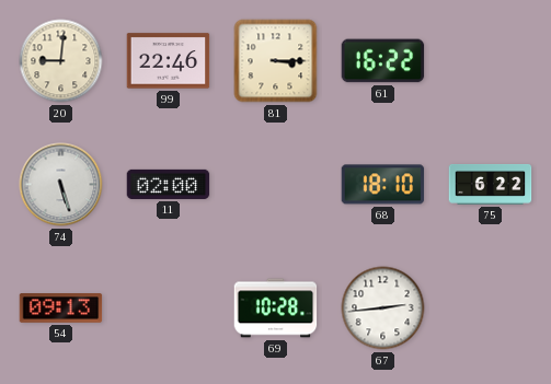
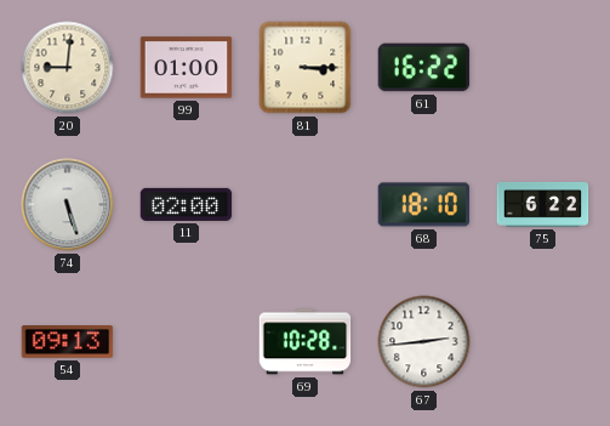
99: 22:46 -> 01:00
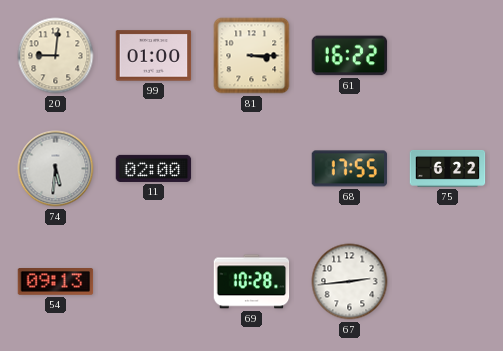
74: 5:27 -> 5:31
68: 18:10 -> 17:55
